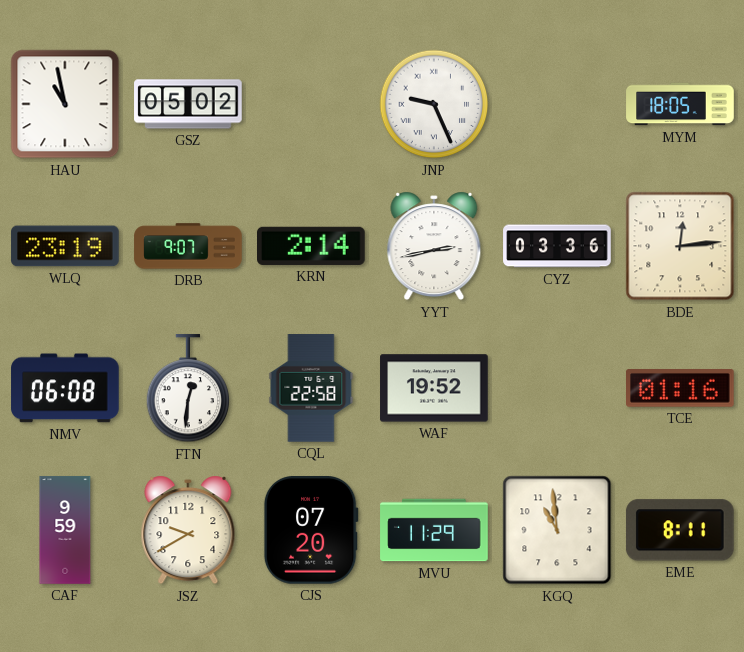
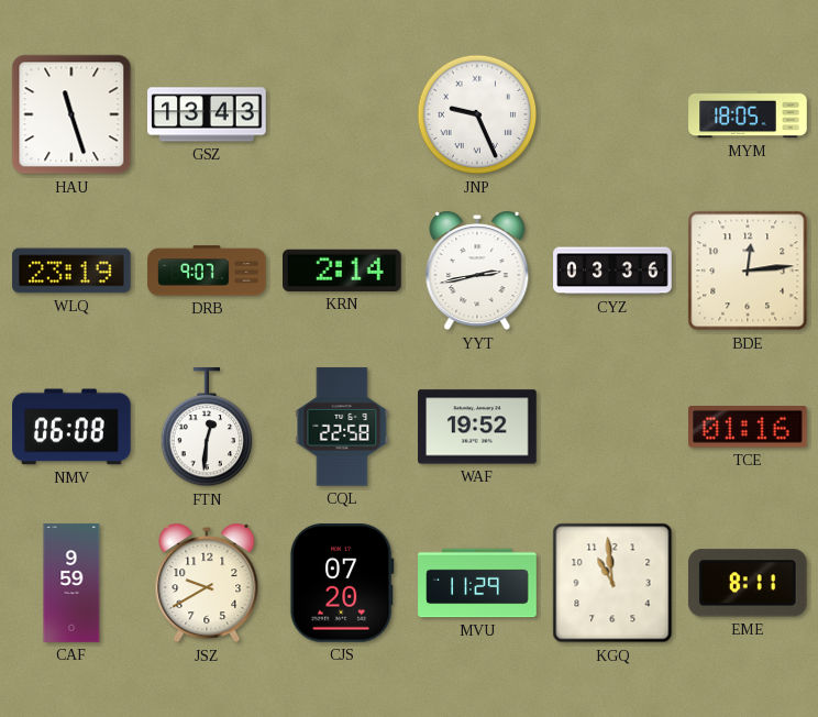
HAU: 10:58 -> 11:27
GSZ: 05:02 -> 13:43
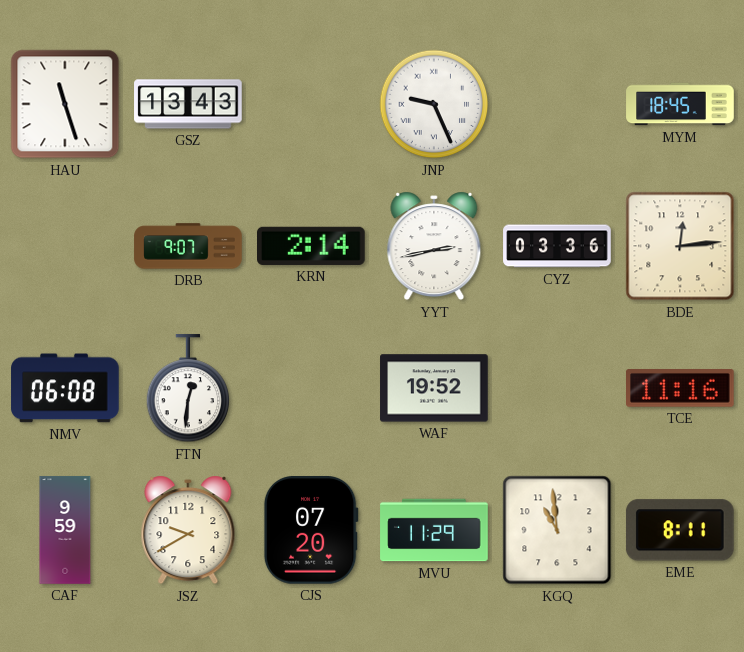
MYM: 18:05 -> 18:45
WLQ: 23:19 -> none
CQL: 22:58 -> none
TCE: 01:16 -> 11:16
